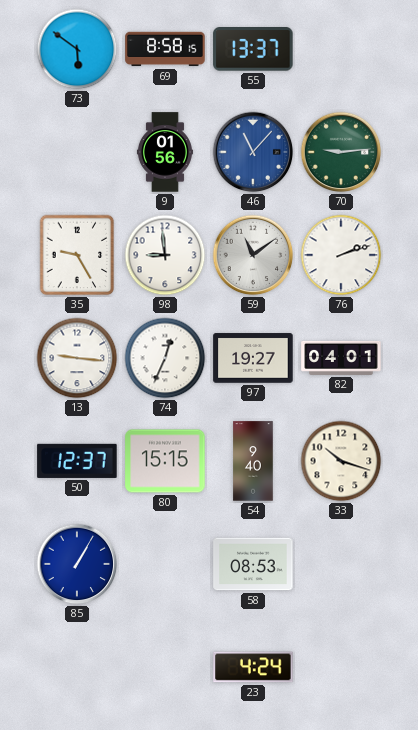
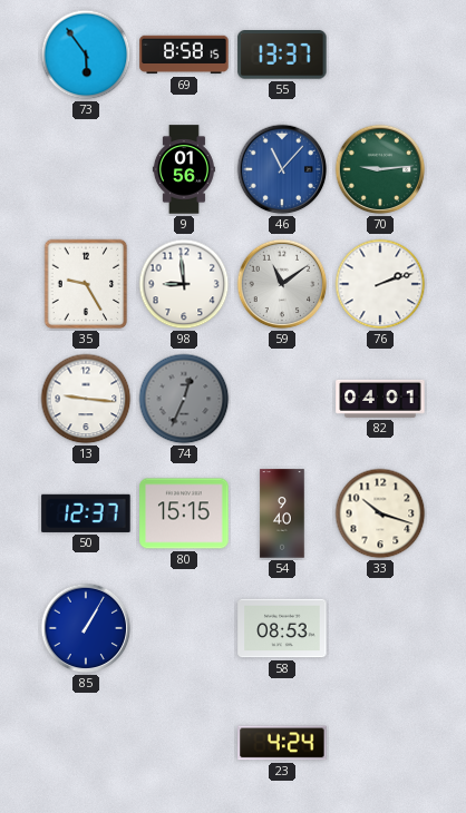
73: 5:51 -> 5:54
74 dial: white -> grey
97: 19:27 -> none
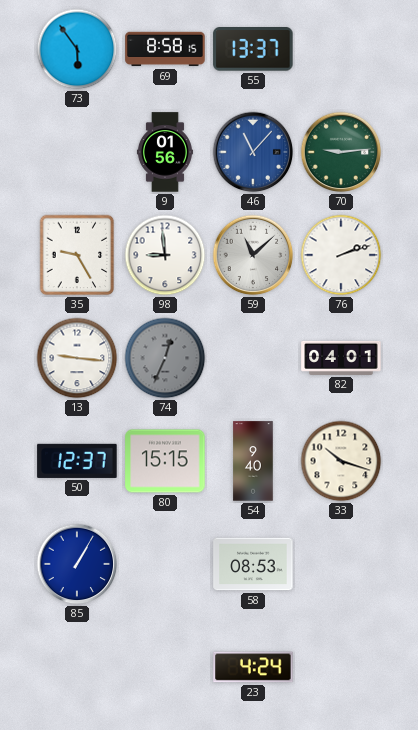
59: 11:09 -> 11:08
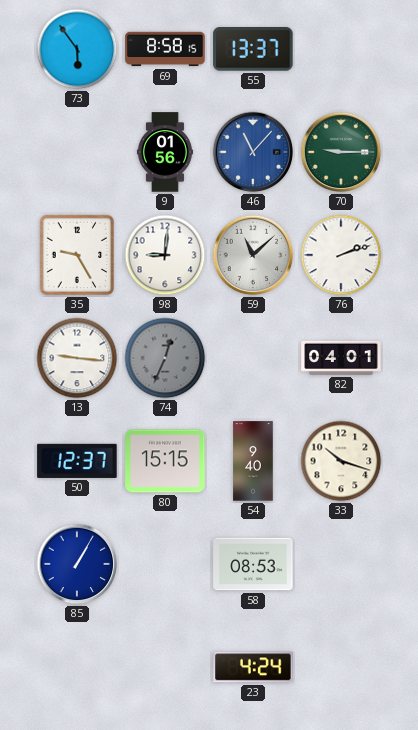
70: 9:14 -> 9:15
98: 8:59 -> 9:01
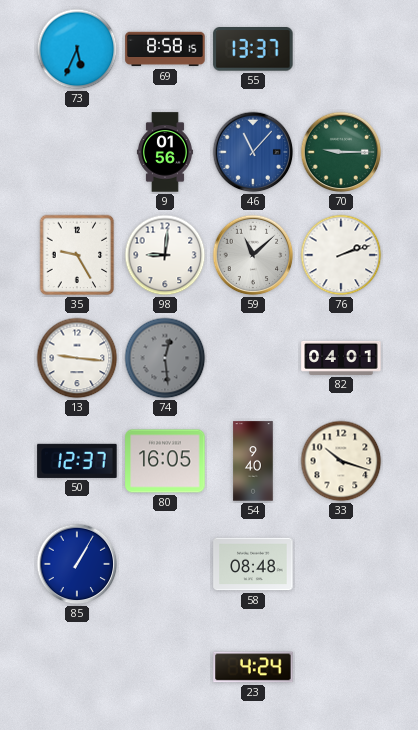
73: 5:54 -> 5:34
74: 12:34 -> 12:29
80: 15:15 -> 16:05
58: 08:53 -> 08:48
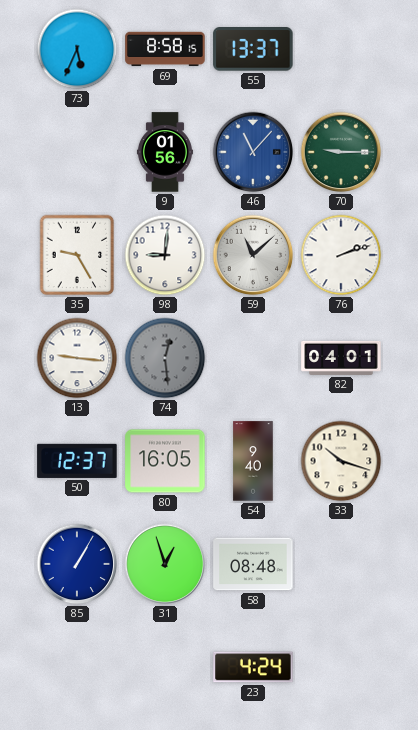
31: none -> 12:57
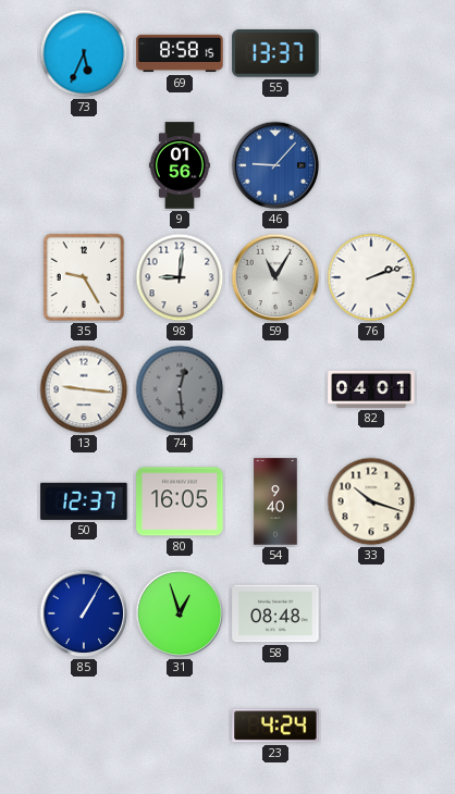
46: 11:07 -> 9:07
70: 9:15 -> none
59: 11:08 -> 11:05
